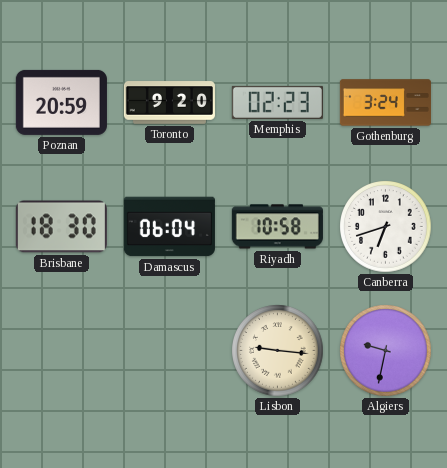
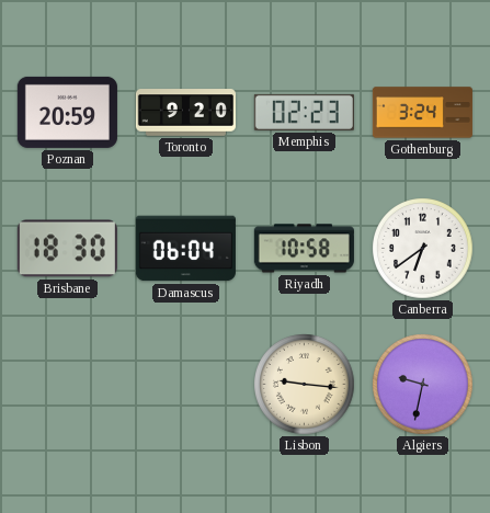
Canberra: 6:42 -> 6:39
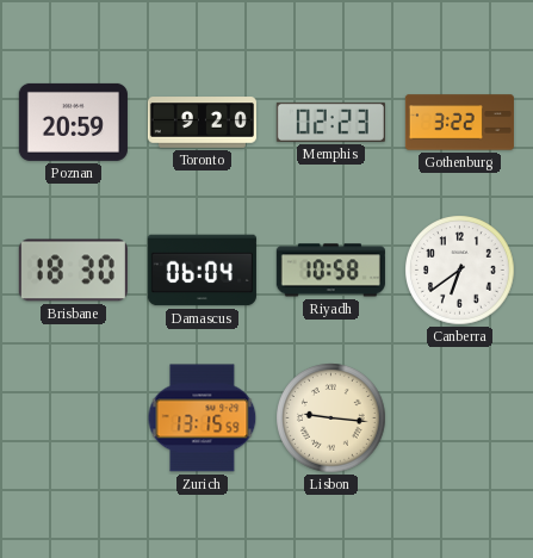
Gothenburg: 3:24 -> 3:22
Zurich: none -> 13:15
Algiers: 9:32 -> none
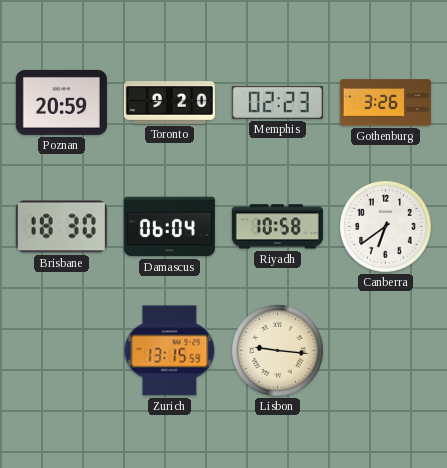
Gothenburg: 3:22 -> 3:26
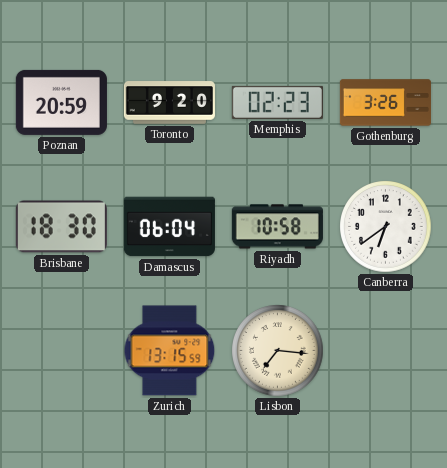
Lisbon: 9:16 -> 7:16
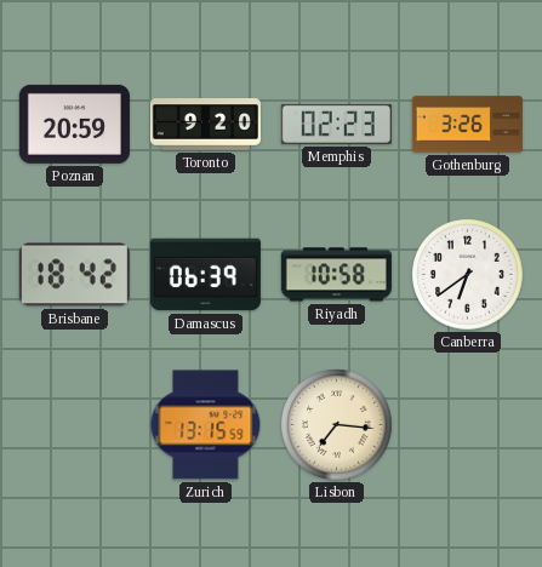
Brisbane: 18:30 -> 18:42
Damascus: 06:04 -> 06:39
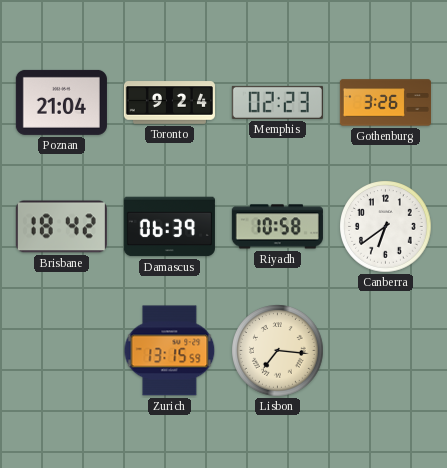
Poznan: 20:59 -> 21:04
Toronto: 9:20 -> 9:24
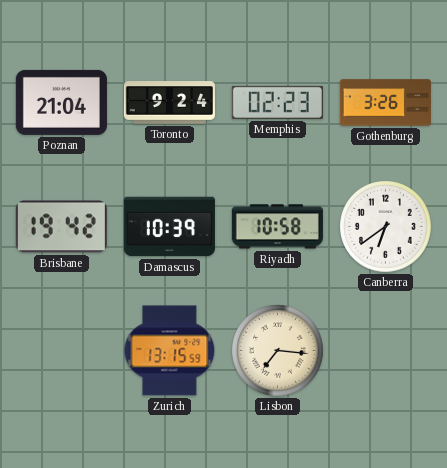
Brisbane: 18:42 -> 19:42
Damascus: 06:39 -> 10:39
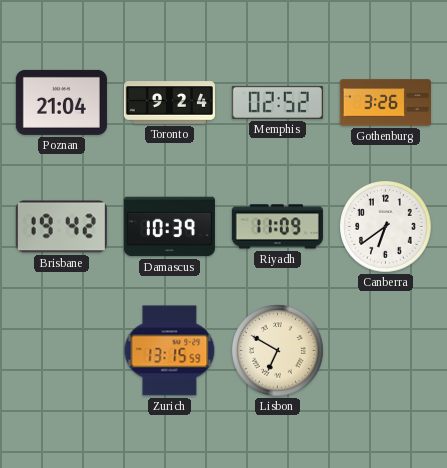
Memphis: 02:23 -> 02:52
Riyadh: 10:58 -> 11:09
Lisbon: 7:16 -> 6:50
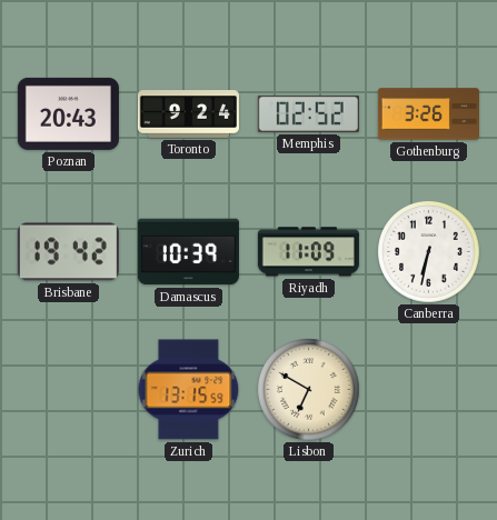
Poznan: 21:04 -> 20:43
Canberra: 6:39 -> 6:32
